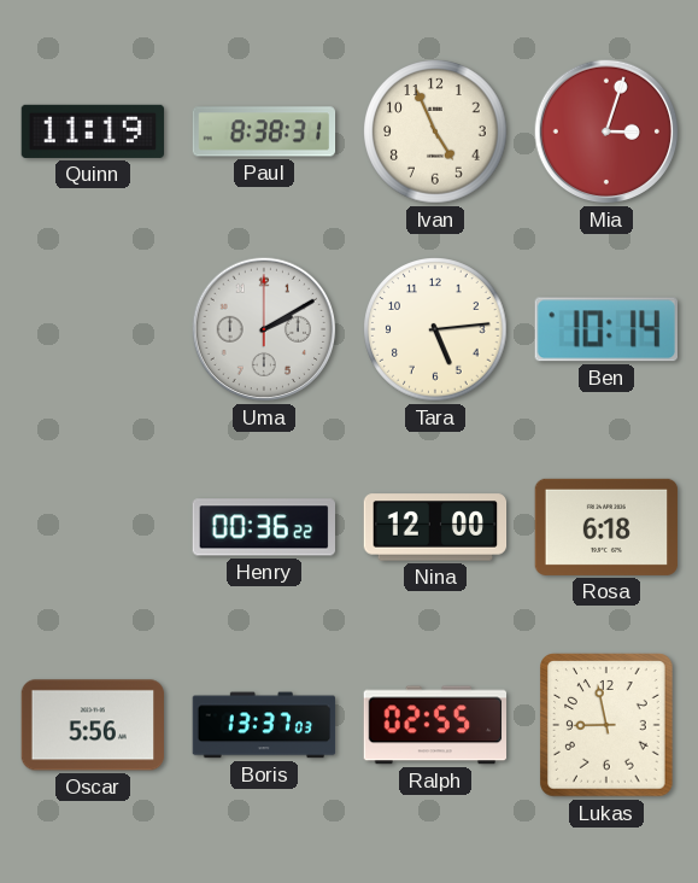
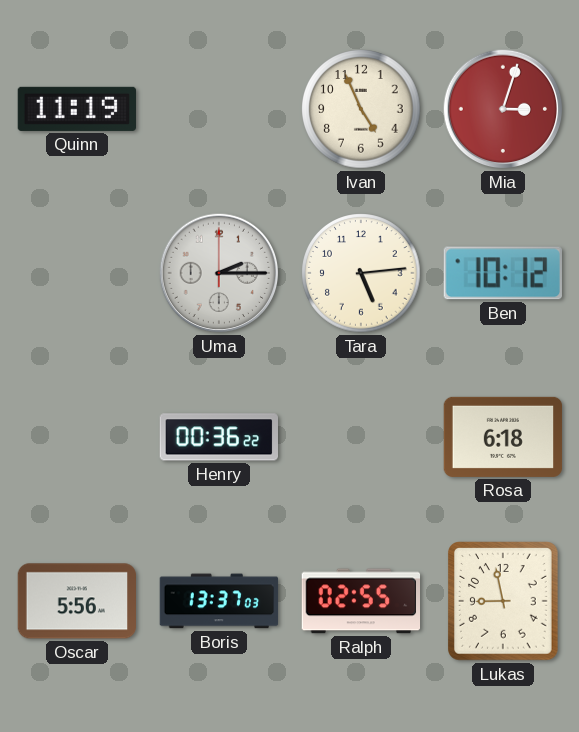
Paul: 8:38 -> none
Uma: 2:10 -> 2:15
Ben: 10:14 -> 10:12
Nina: 12:00 -> none
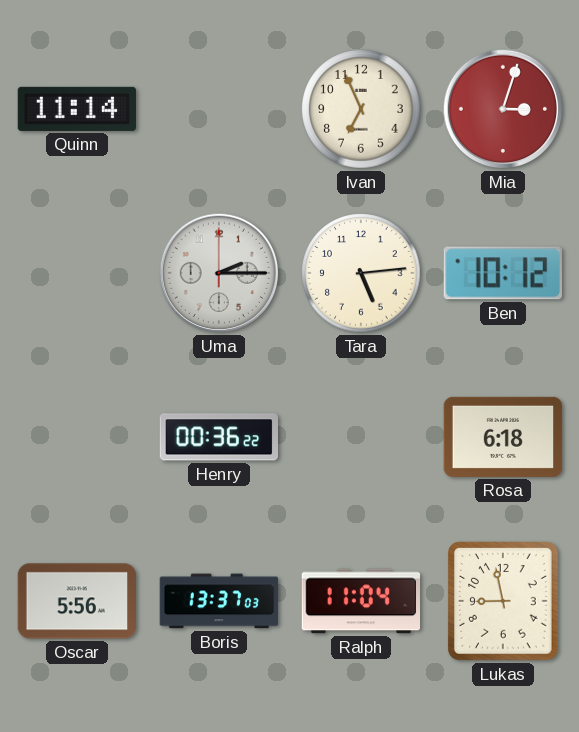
Quinn: 11:19 -> 11:14
Ivan: 4:56 -> 6:56
Ralph: 02:55 -> 11:04
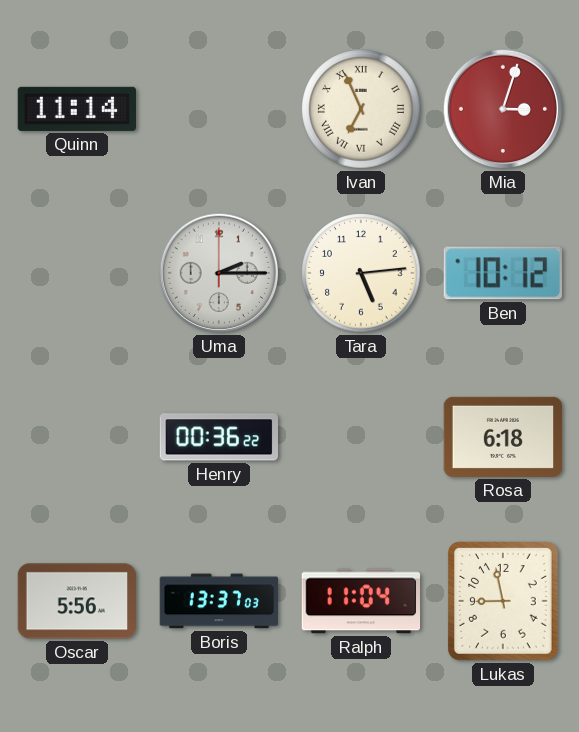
Ivan numerals: Arabic -> Roman
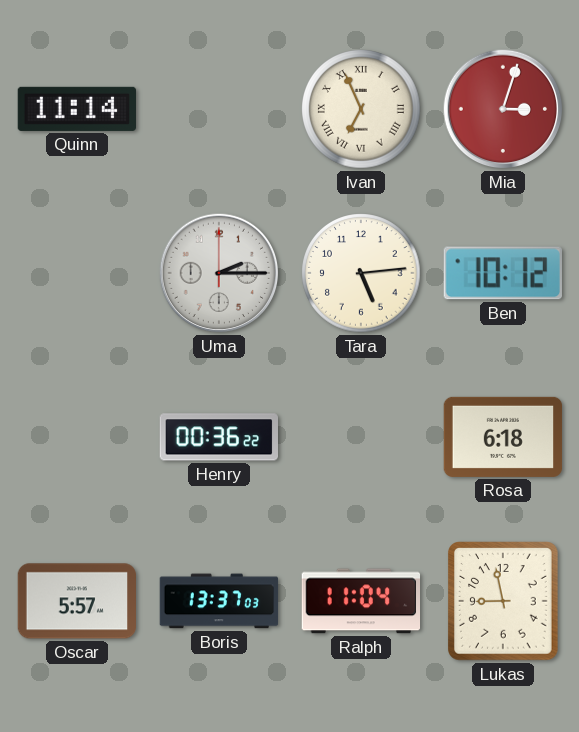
Oscar: 5:56 -> 5:57
